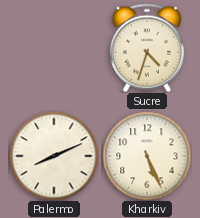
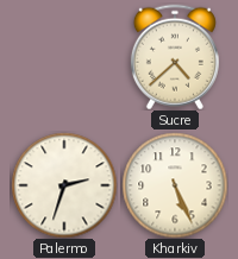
Sucre: 4:33 -> 4:38
Palermo: 8:11 -> 2:33
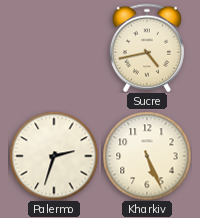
Sucre: 4:38 -> 4:43
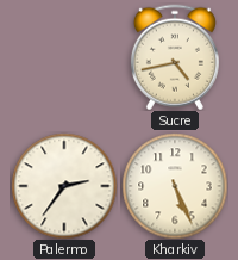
Palermo: 2:33 -> 2:36
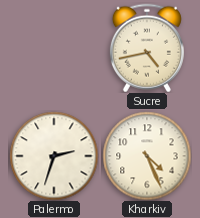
Palermo: 2:36 -> 2:33
Kharkiv: 5:26 -> 4:26
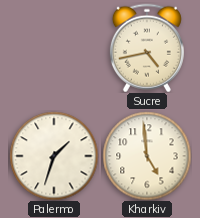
Palermo: 2:33 -> 1:33
Kharkiv: 4:26 -> 4:59
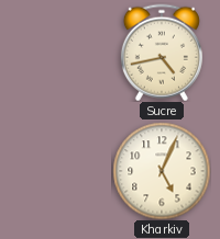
Palermo: 1:33 -> none
Kharkiv: 4:59 -> 5:04
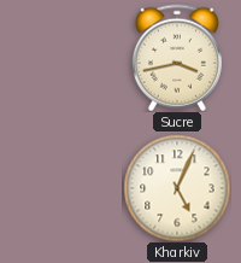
Sucre: 4:43 -> 3:43
